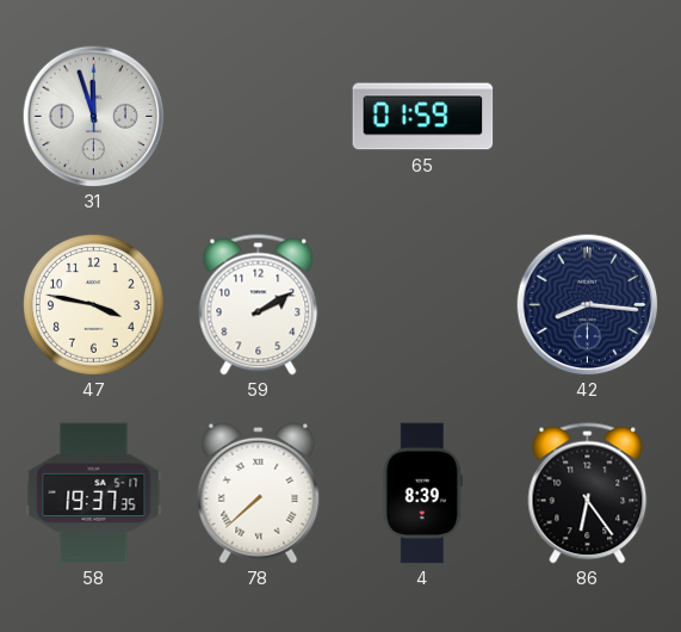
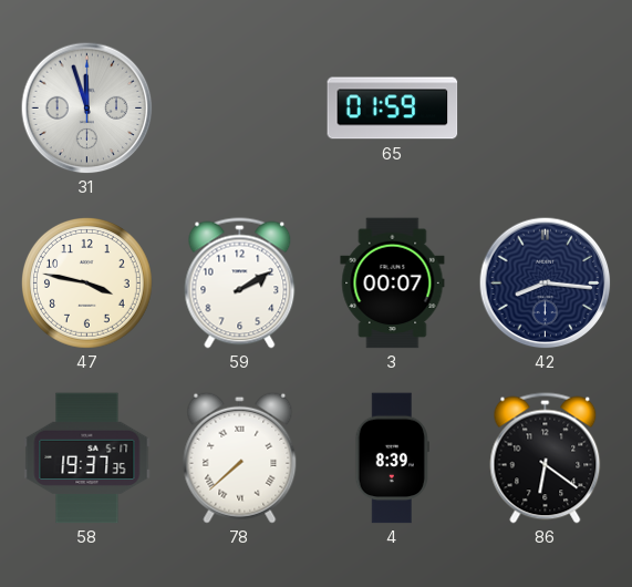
3: none -> 00:07
86: 6:24 -> 6:21
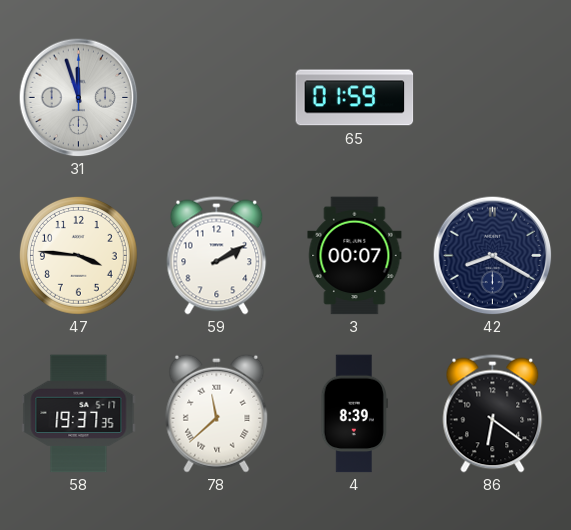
47: 3:47 -> 3:46
42: 8:16 -> 8:20
78: 7:38 -> 11:38
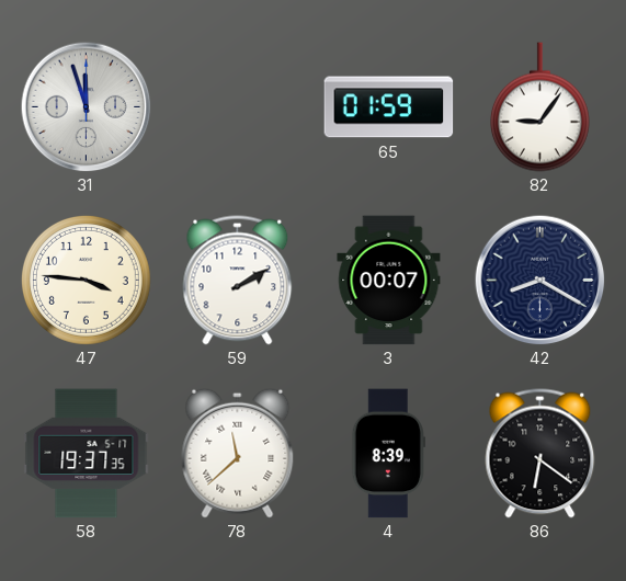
82: none -> 9:06
